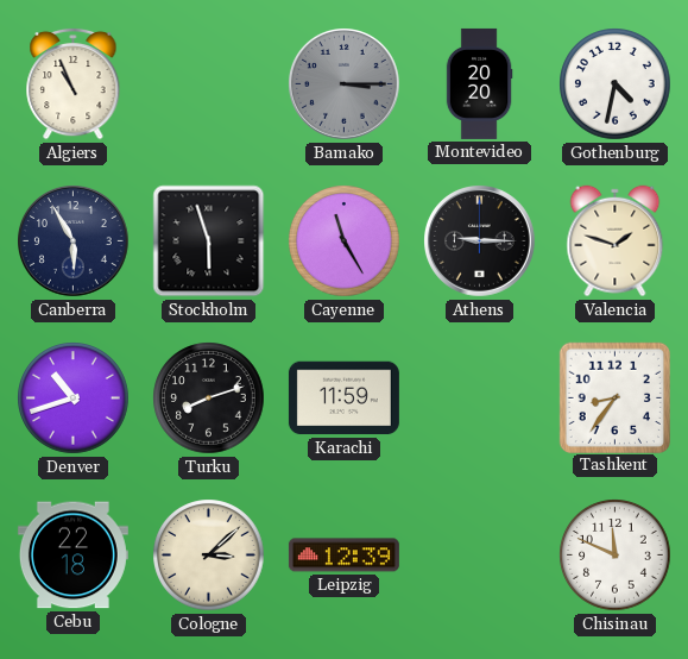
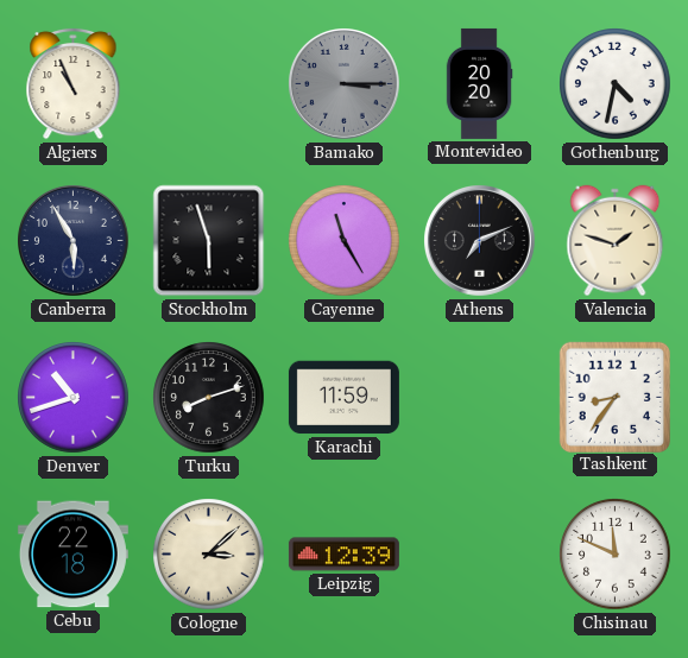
Athens: 9:15 -> 7:11
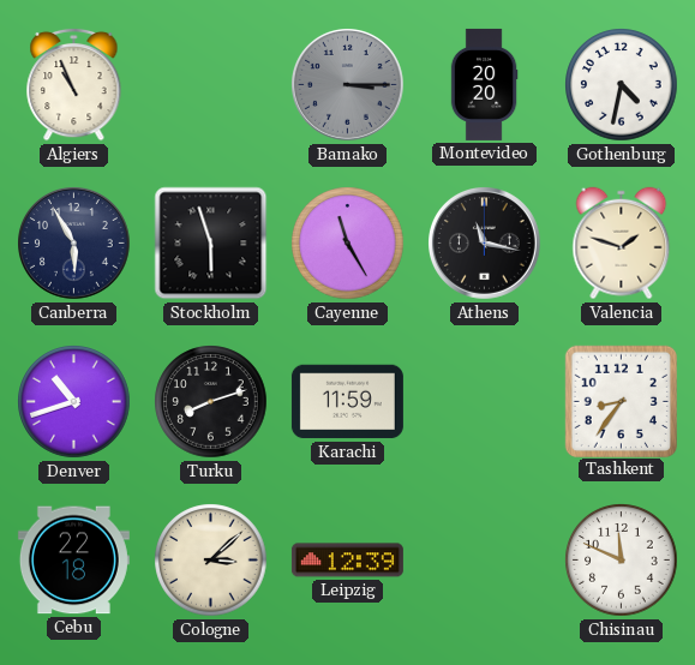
Athens: 7:11 -> 11:17
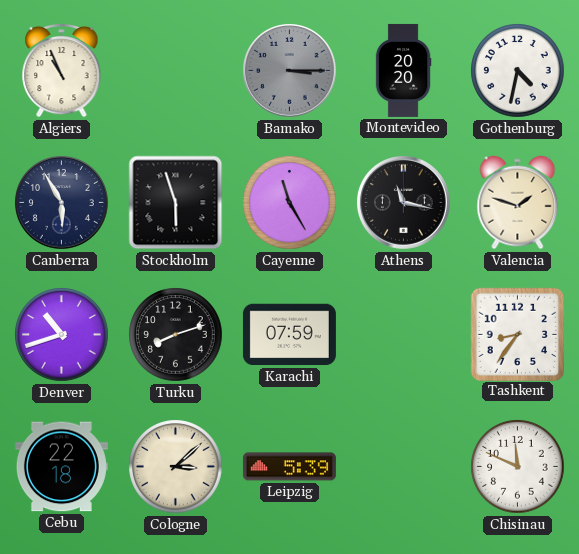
Karachi: 11:59 -> 07:59
Leipzig: 12:39 -> 5:39
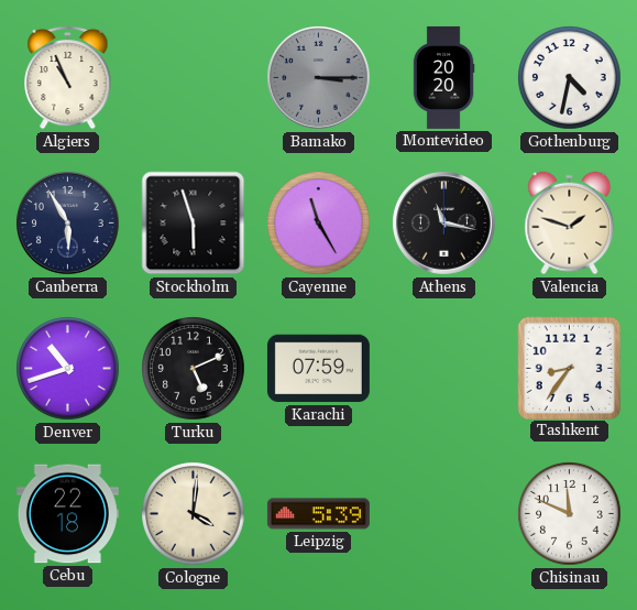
Turku: 8:12 -> 5:11
Cologne: 3:08 -> 4:01
